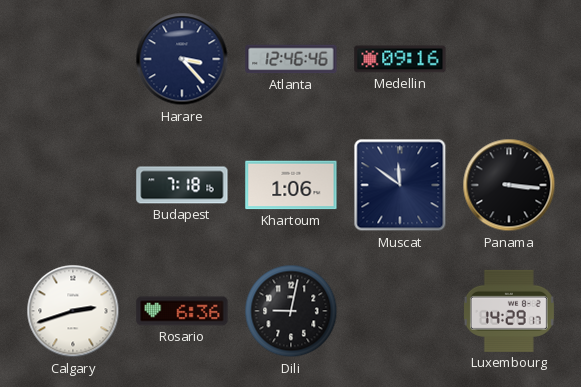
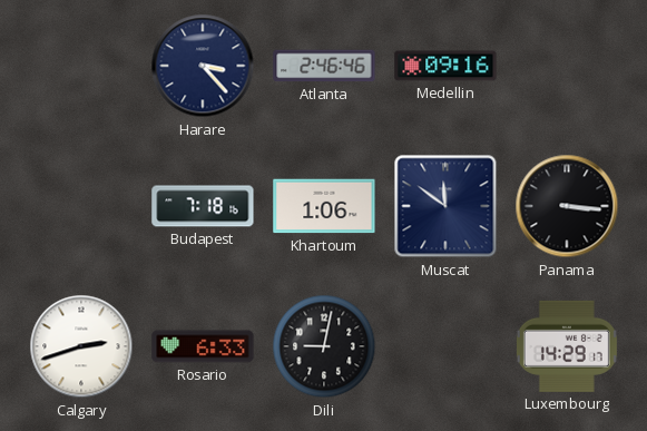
Atlanta: 12:46 -> 2:46
Rosario: 6:36 -> 6:33
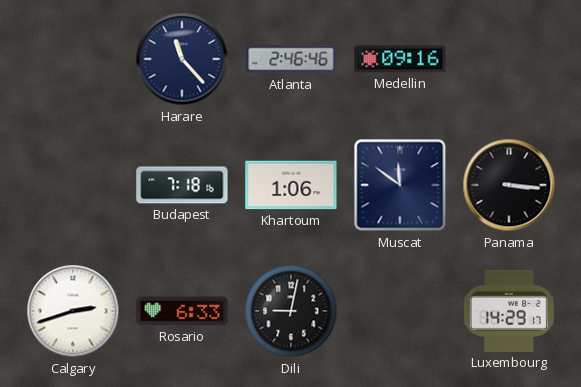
Harare: 3:23 -> 11:23
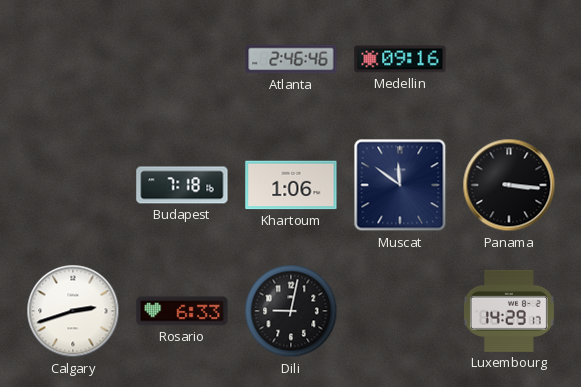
Harare: 11:23 -> none
